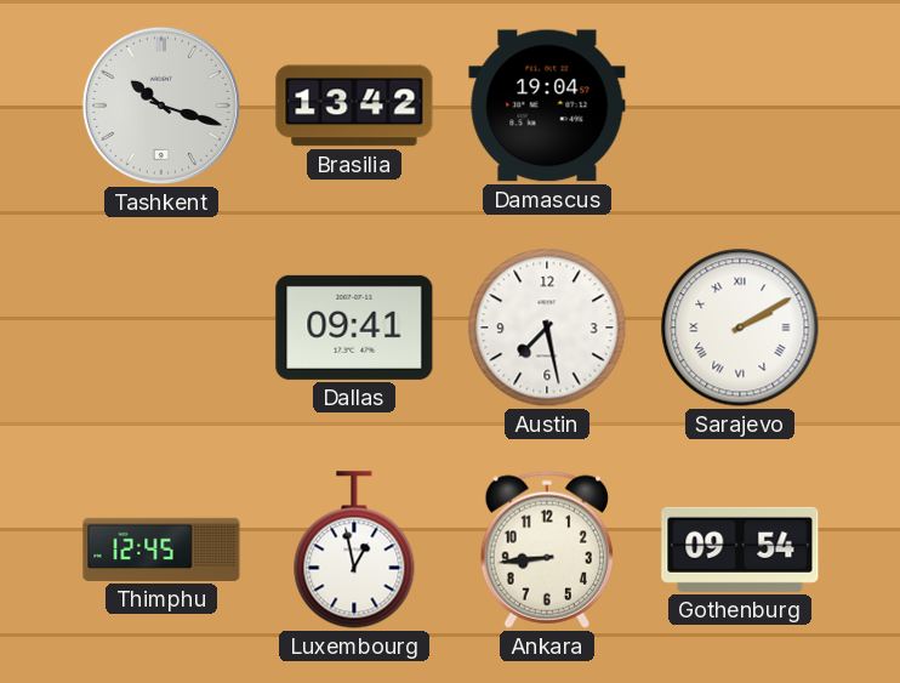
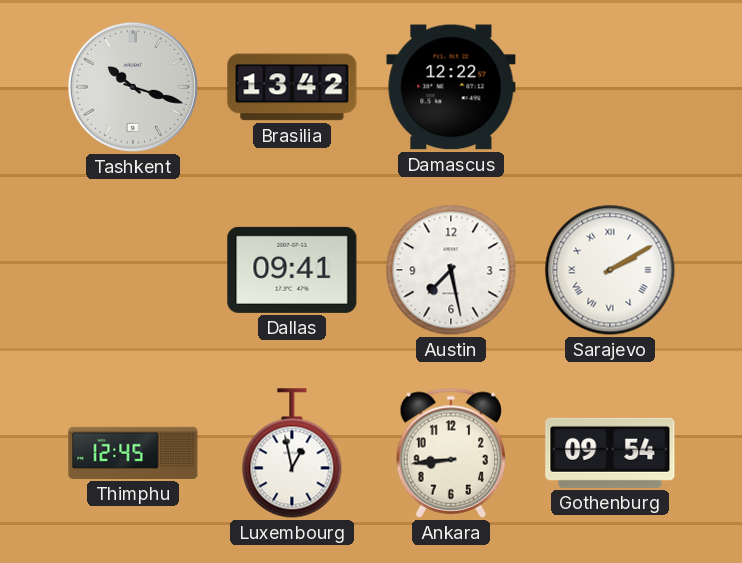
Damascus: 19:04 -> 12:22
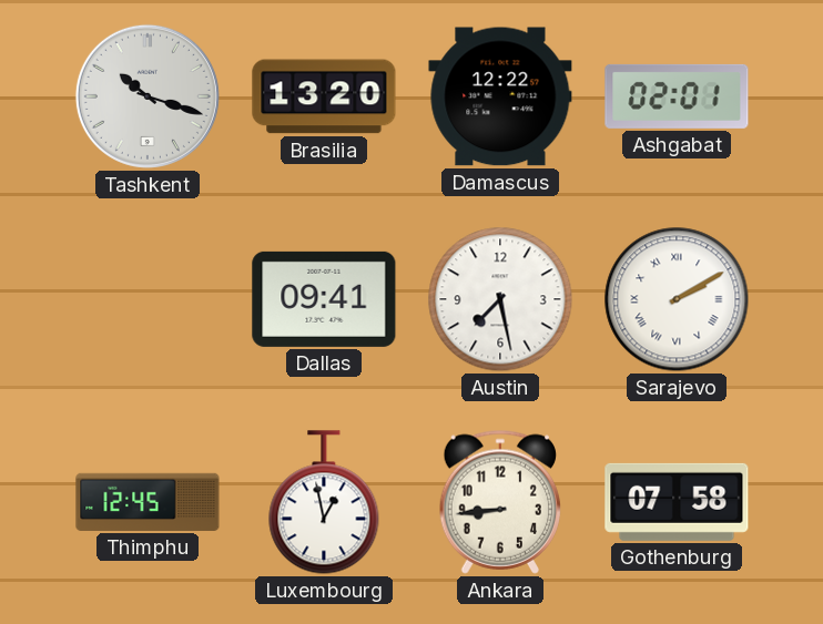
Brasilia: 13:42 -> 13:20
Ashgabat: none -> 02:01
Gothenburg: 09:54 -> 07:58
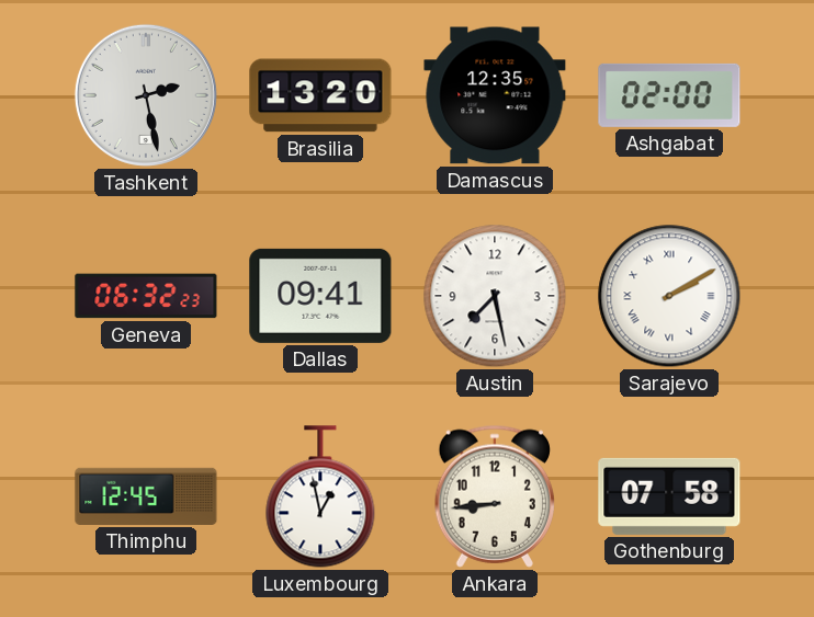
Tashkent: 10:18 -> 2:28
Damascus: 12:22 -> 12:35
Ashgabat: 02:01 -> 02:00
Geneva: none -> 06:32
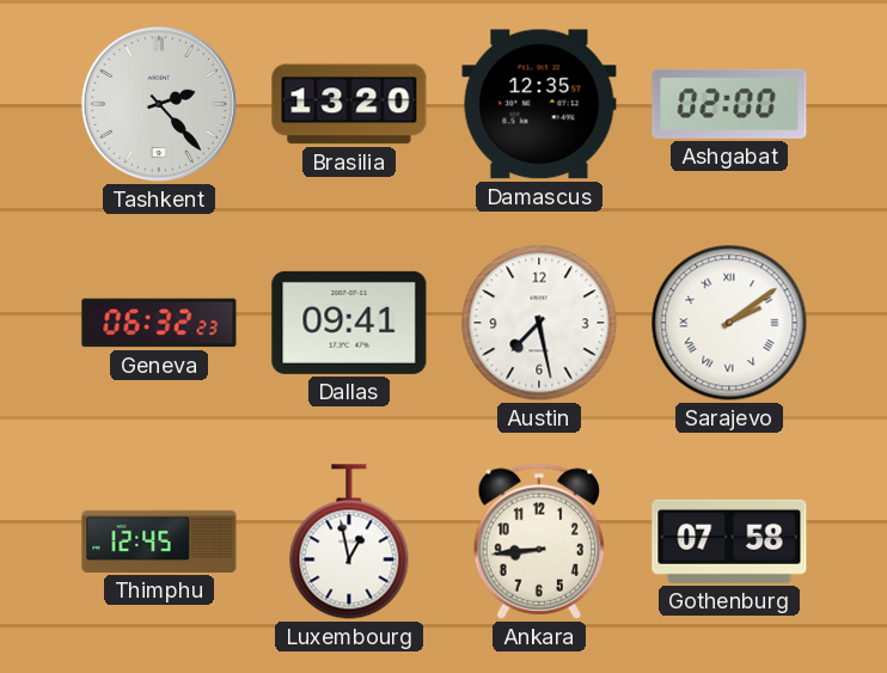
Tashkent: 2:28 -> 2:23
Sarajevo: 2:10 -> 2:09
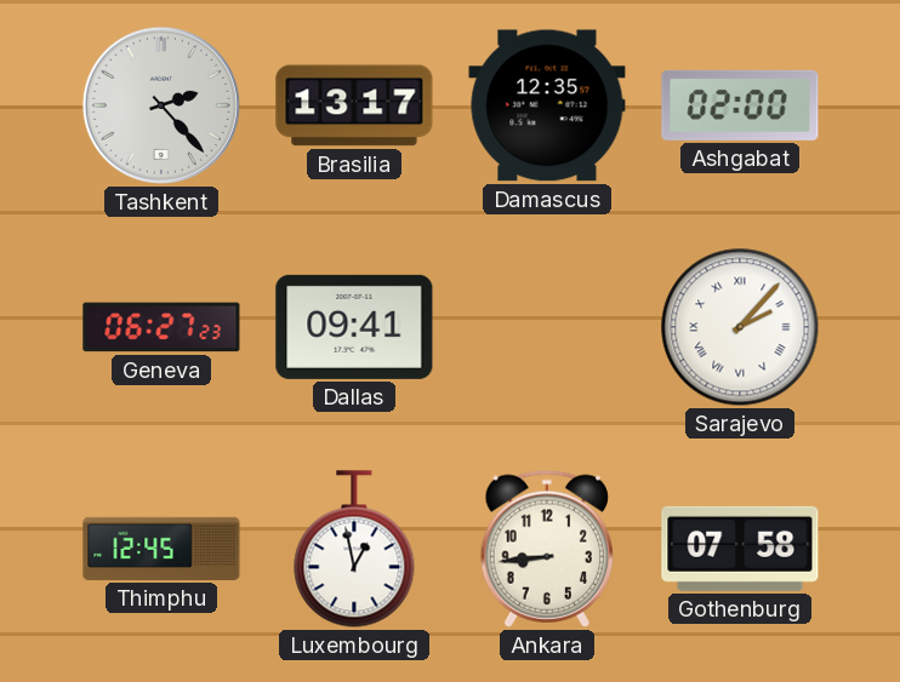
Brasilia: 13:20 -> 13:17
Geneva: 06:32 -> 06:27
Austin: 7:28 -> none
Sarajevo: 2:09 -> 2:07
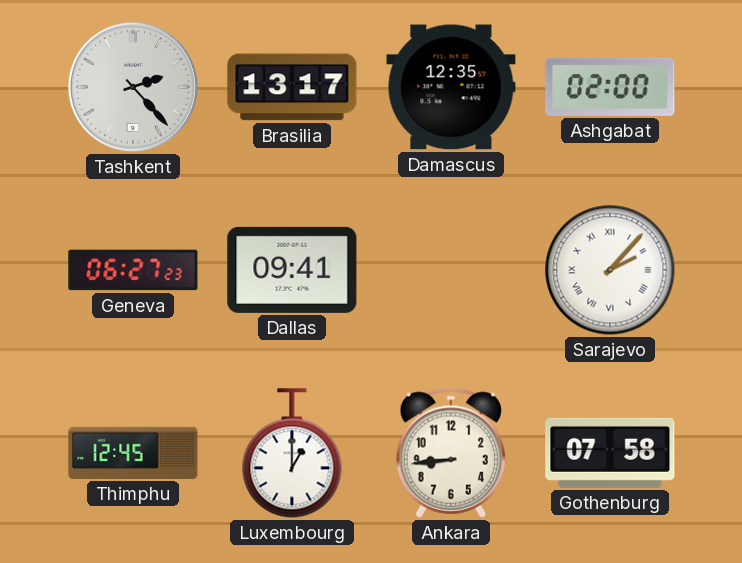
Luxembourg: 12:58 -> 1:00
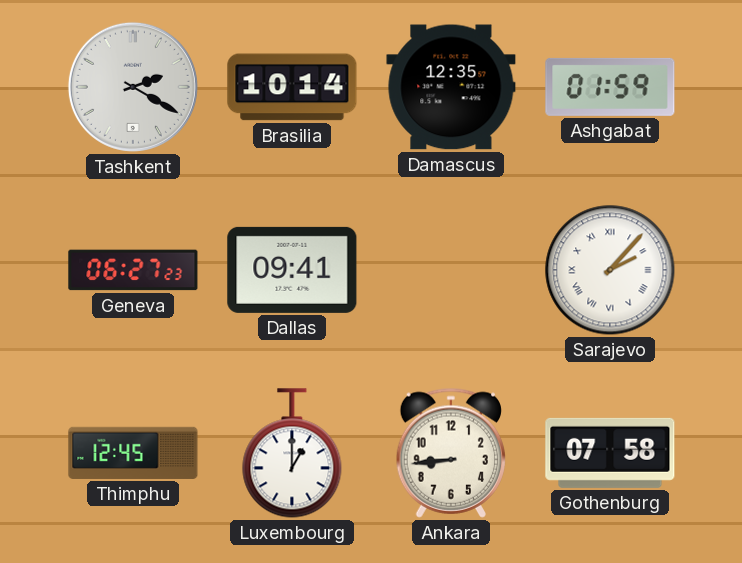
Tashkent: 2:23 -> 2:20
Brasilia: 13:17 -> 10:14
Ashgabat: 02:00 -> 01:59
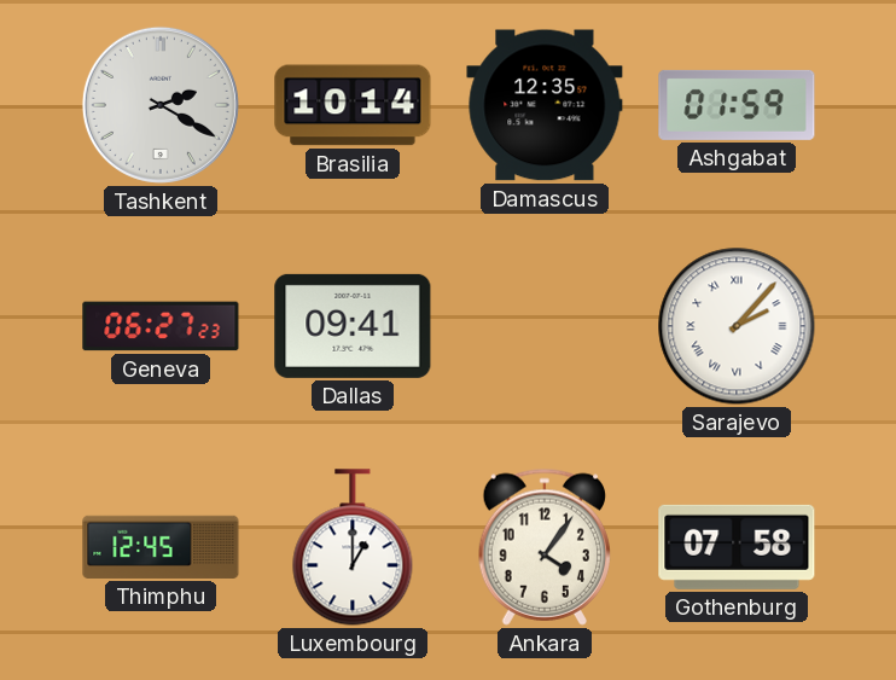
Ankara: 8:44 -> 4:06
